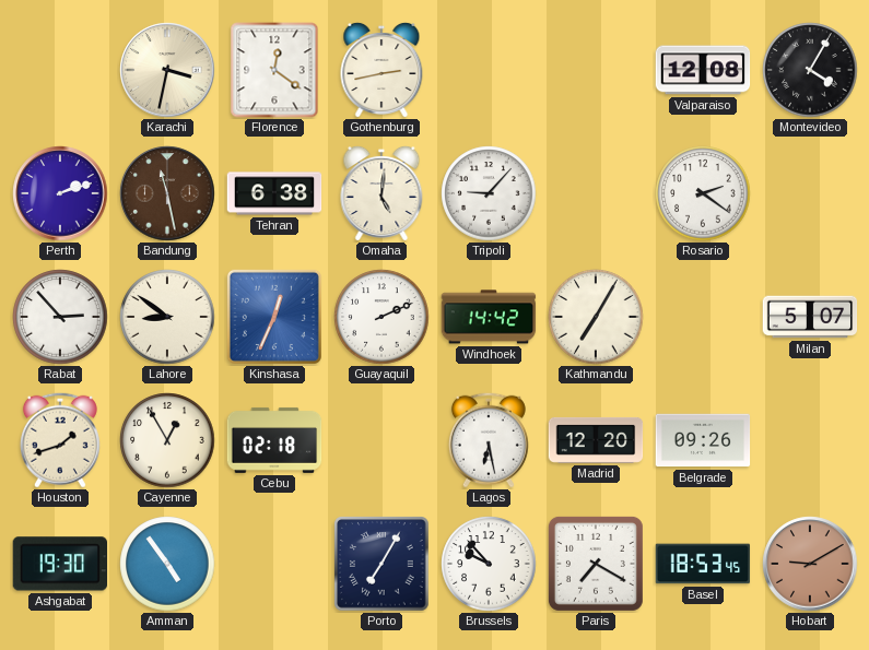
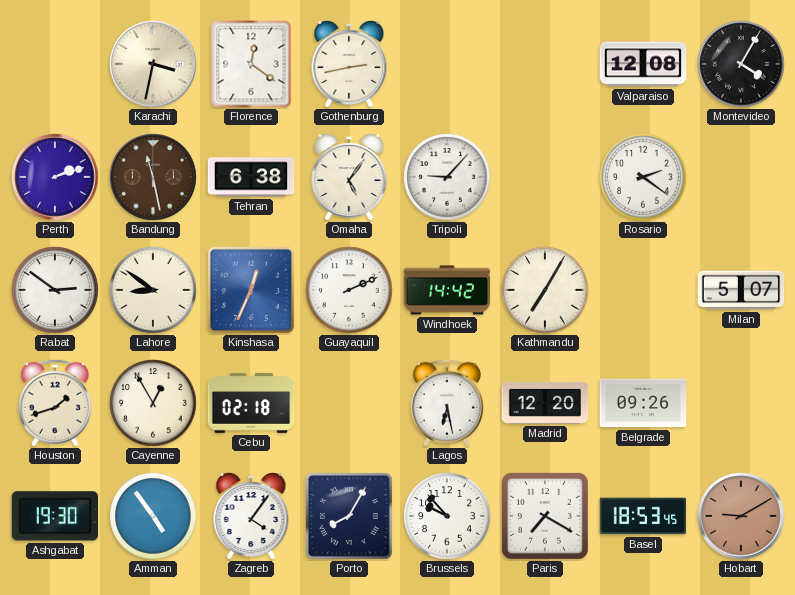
Omaha: 5:01 -> 5:06
Rabat: 2:53 -> 2:51
Zagreb: none -> 4:06
Porto: 7:05 -> 8:05
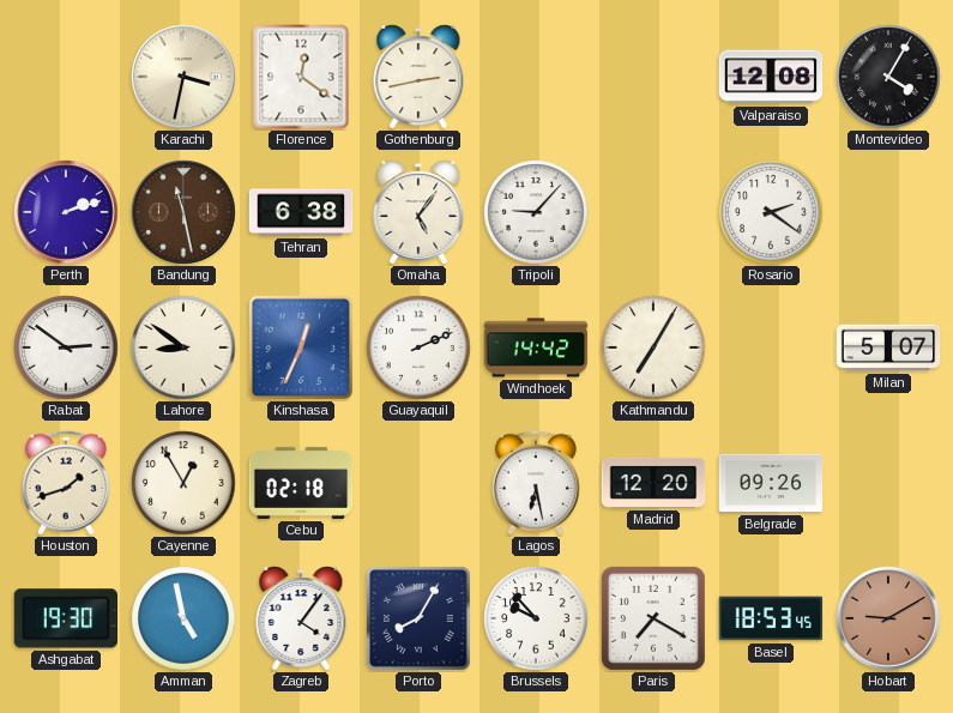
Amman: 4:54 -> 4:58
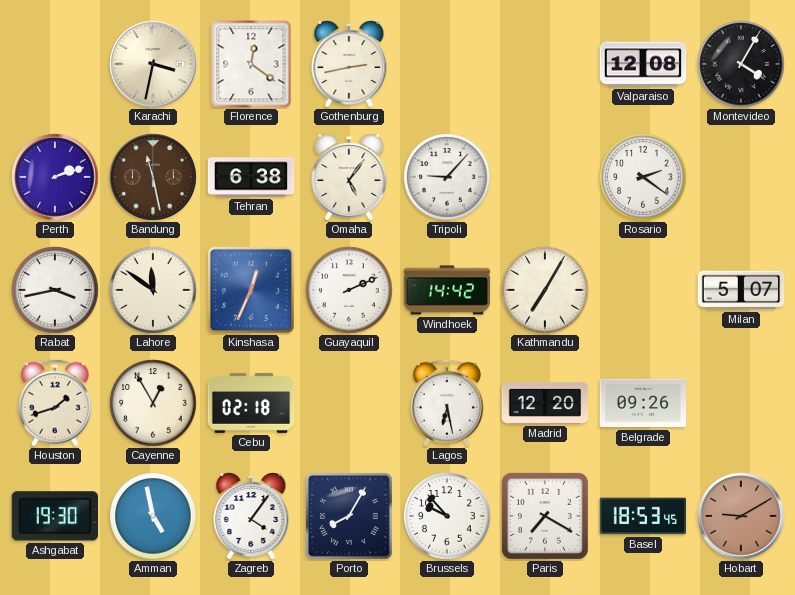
Rabat: 2:51 -> 3:43
Lahore: 8:51 -> 11:51
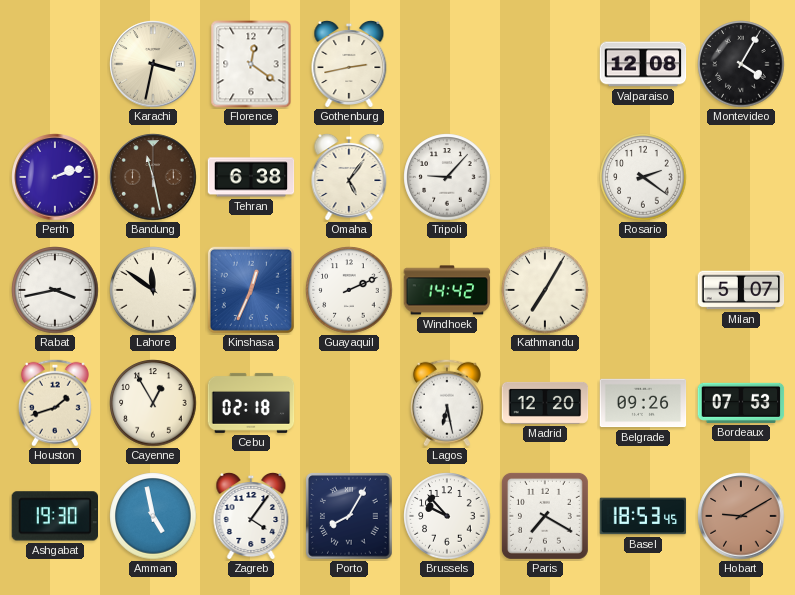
Bordeaux: none -> 07:53
